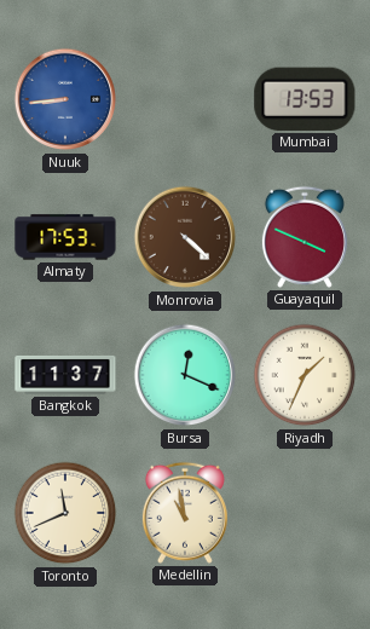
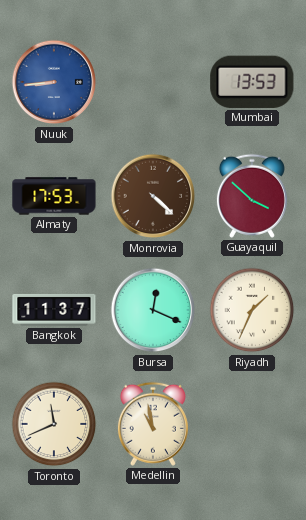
Guayaquil: 3:49 -> 3:52
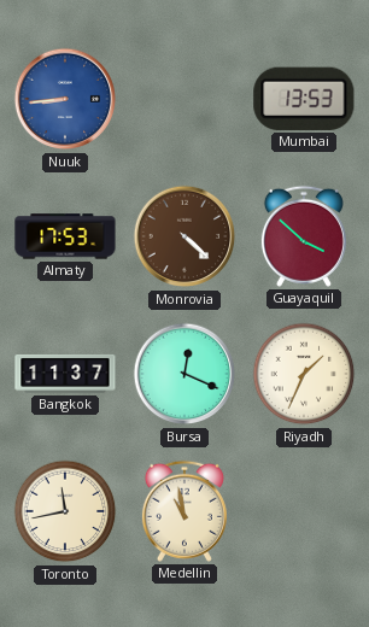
Toronto: 11:41 -> 11:43
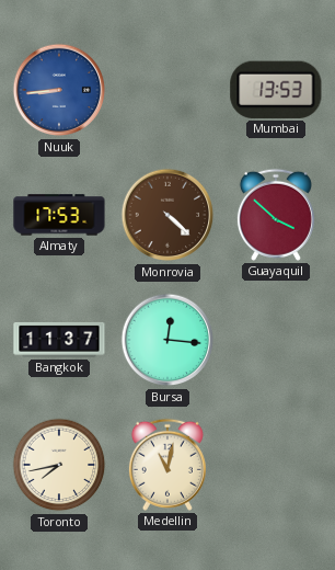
Bursa: 12:19 -> 12:16
Riyadh: 1:34 -> none
Toronto: 11:43 -> 7:43
Medellin: 10:58 -> 11:02
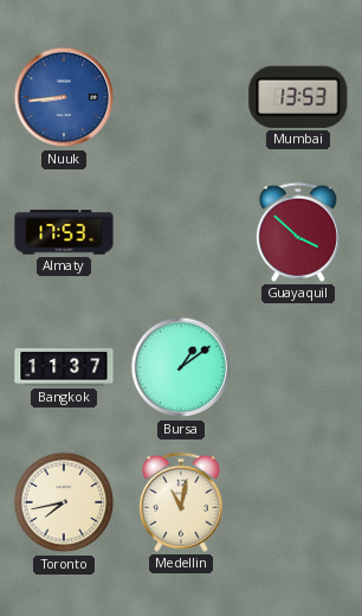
Monrovia: 4:22 -> none
Bursa: 12:16 -> 1:09
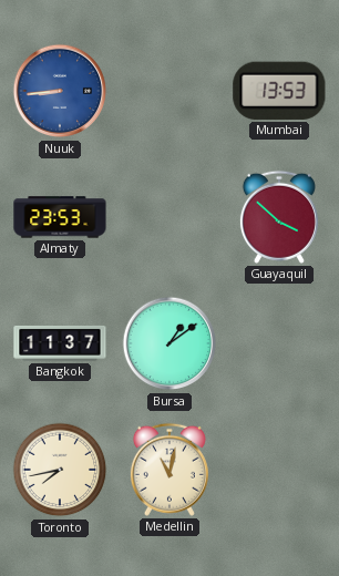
Almaty: 17:53 -> 23:53
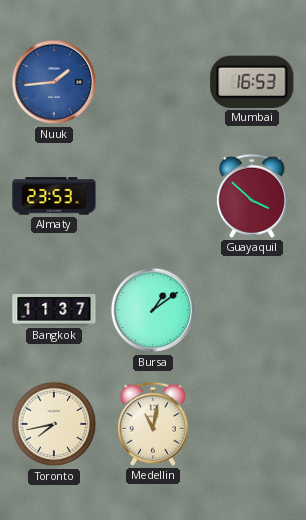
Nuuk: 8:44 -> 1:44
Mumbai: 13:53 -> 16:53
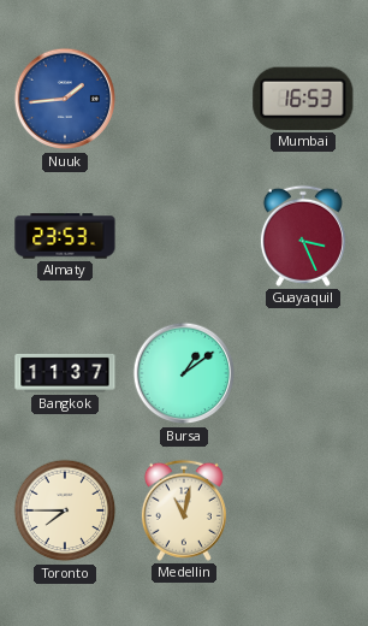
Guayaquil: 3:52 -> 3:26
Toronto: 7:43 -> 7:45
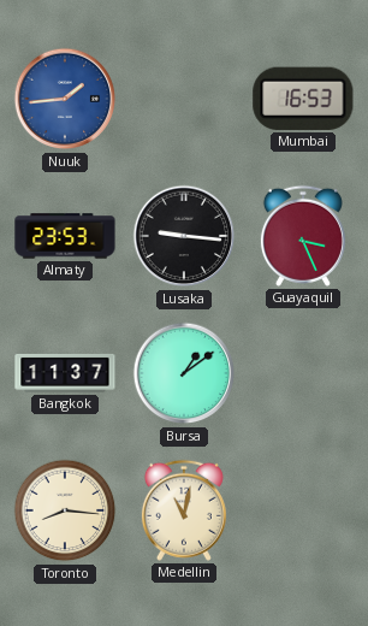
Lusaka: none -> 9:16
Toronto: 7:45 -> 8:16
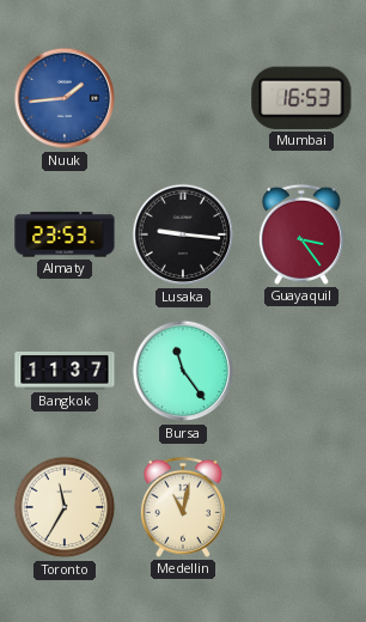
Guayaquil: 3:26 -> 3:24
Bursa: 1:09 -> 11:24
Toronto: 8:16 -> 11:35
